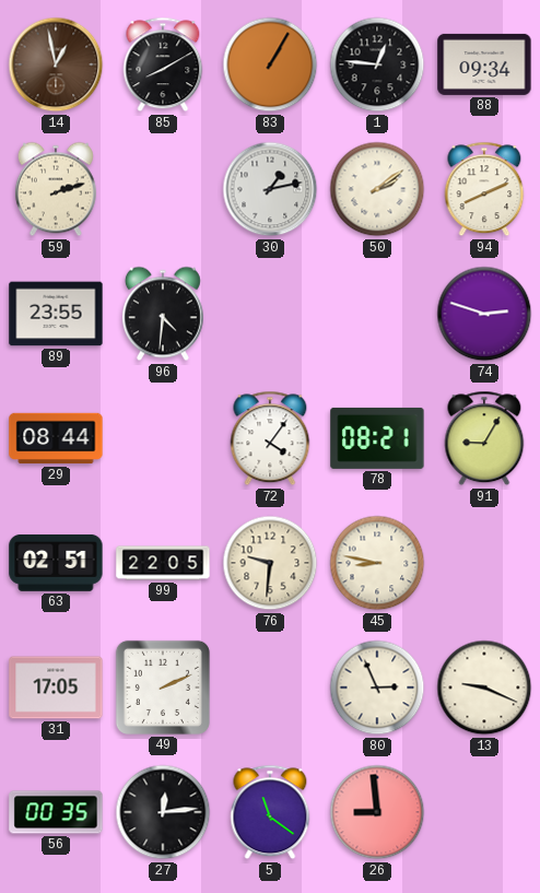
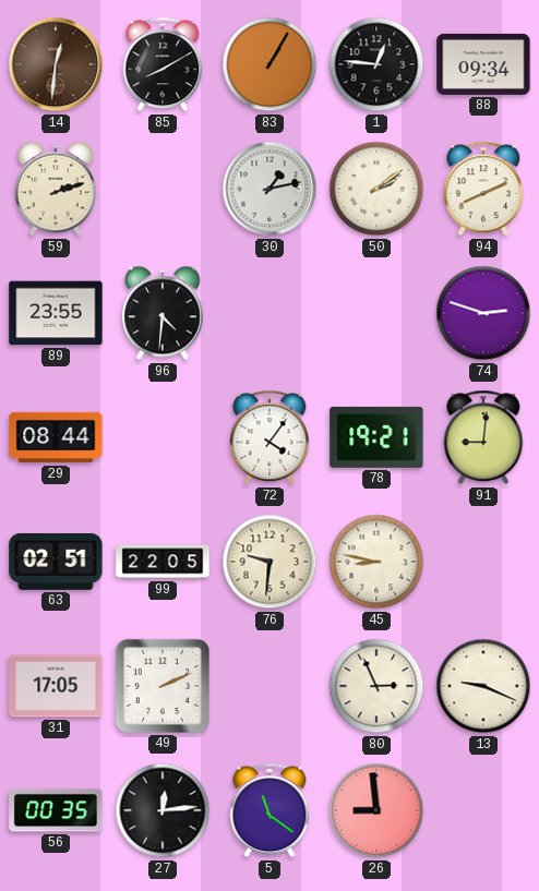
14: 12:58 -> 12:31
78: 08:21 -> 19:21
91: 9:05 -> 9:01
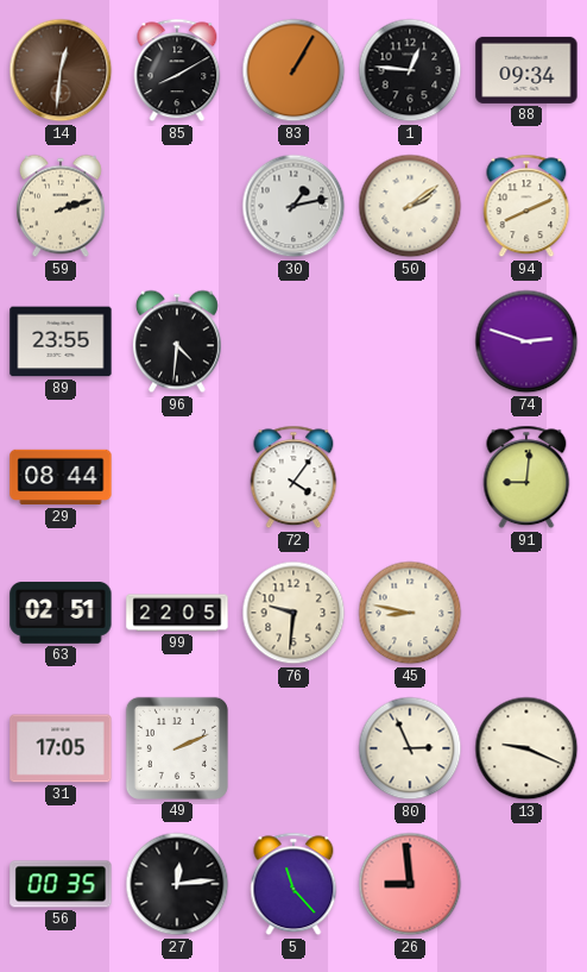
78: 19:21 -> none
5: 11:21 -> 11:23
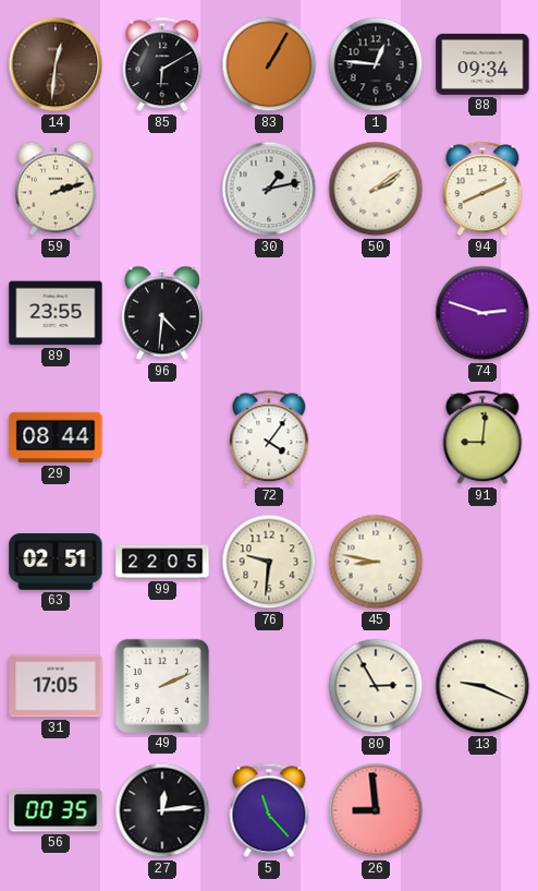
85: 8:10 -> 6:10
80: 2:56 -> 2:55
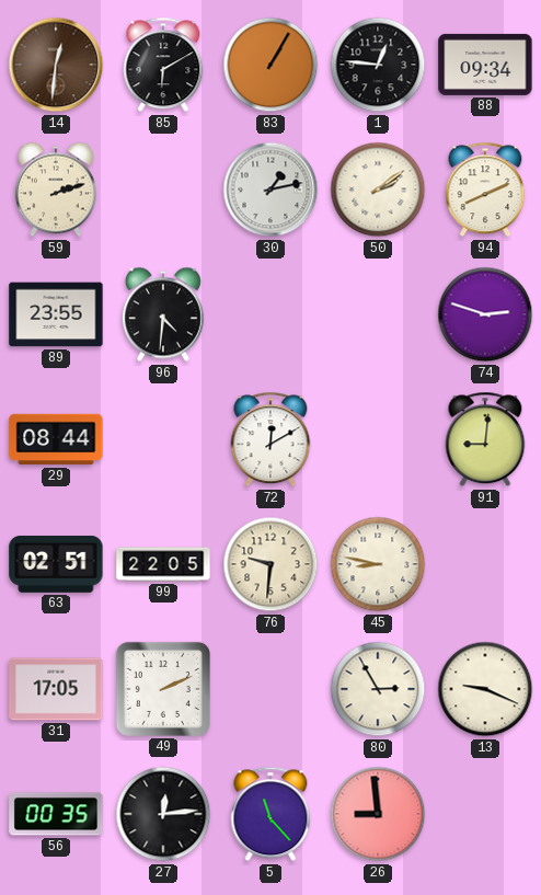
72: 4:06 -> 12:10
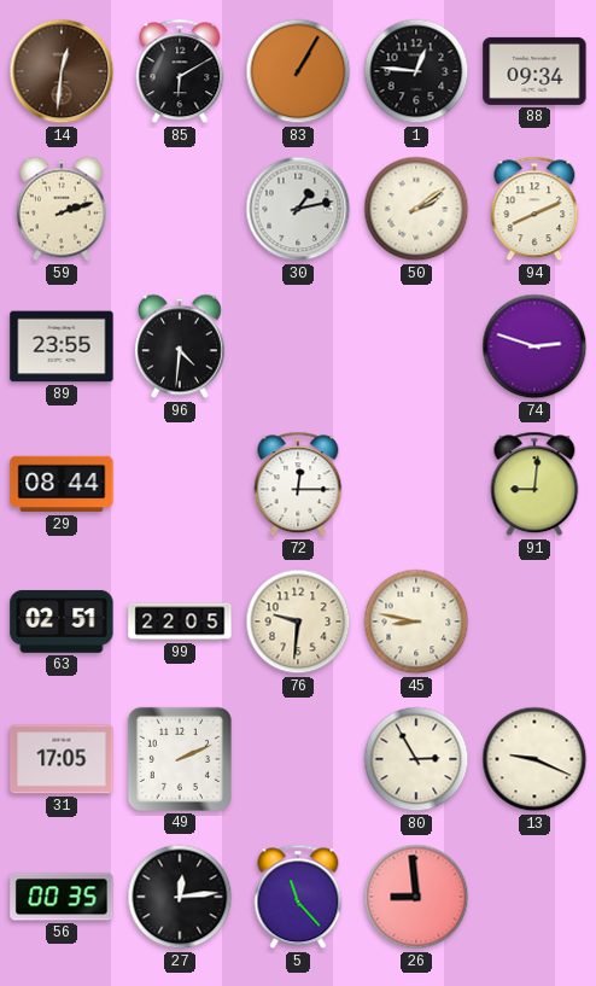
72: 12:10 -> 12:15
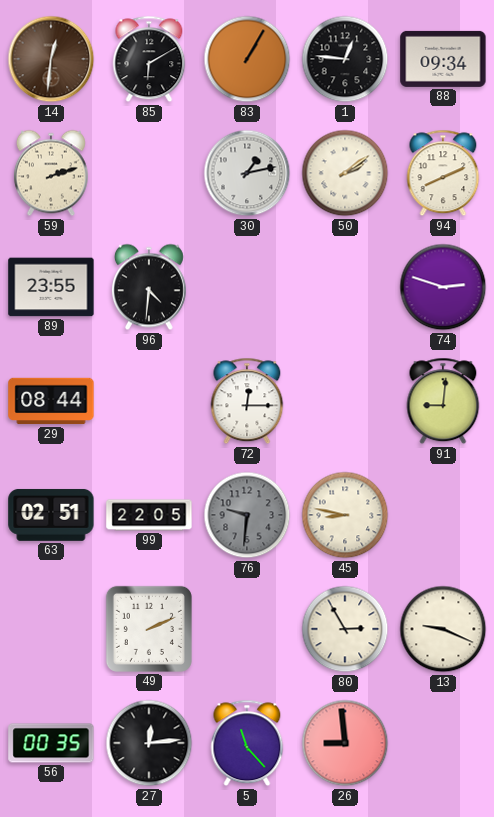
76 dial: cream -> grey
31: 17:05 -> none
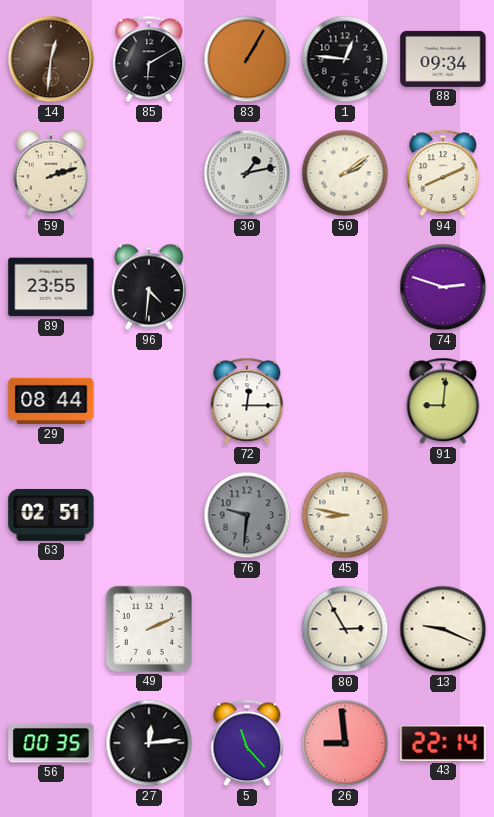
99: 22:05 -> none
43: none -> 22:14
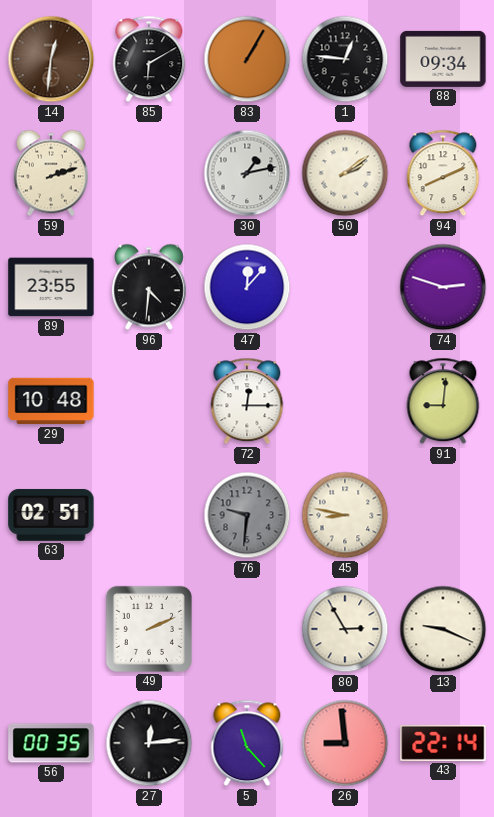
47: none -> 12:07
29: 08:44 -> 10:48
